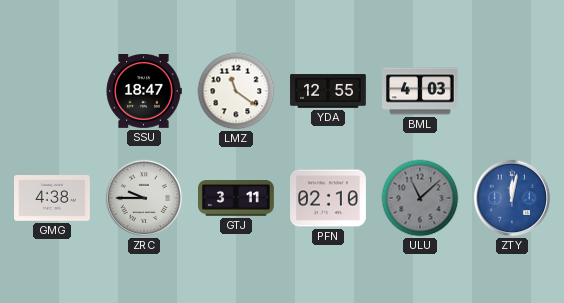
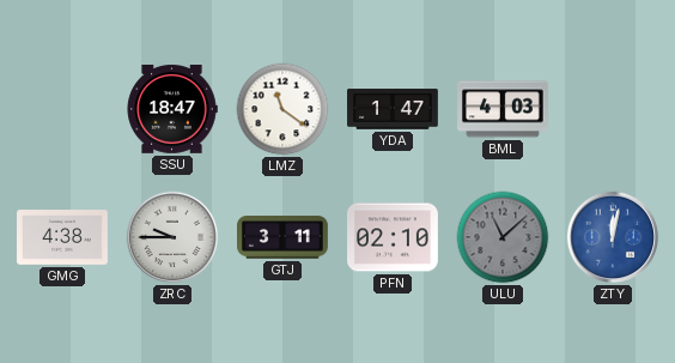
YDA: 12:55 -> 1:47
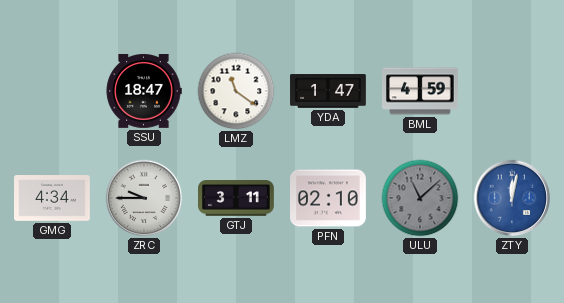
BML: 4:03 -> 4:59
GMG: 4:38 -> 4:34
